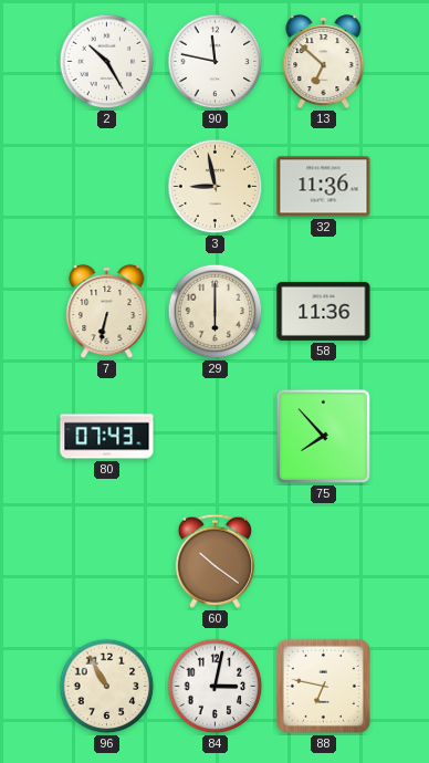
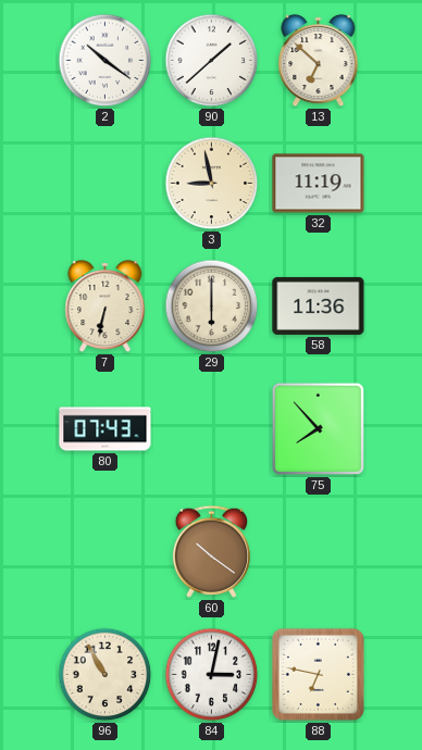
2: 10:25 -> 10:21
90: 11:47 -> 1:38
32: 11:36 -> 11:19
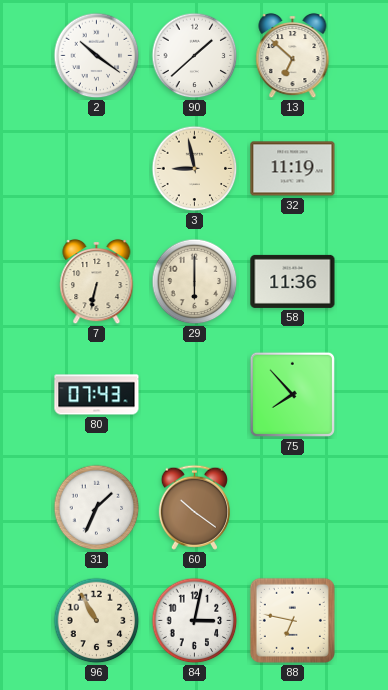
31: none -> 1:34
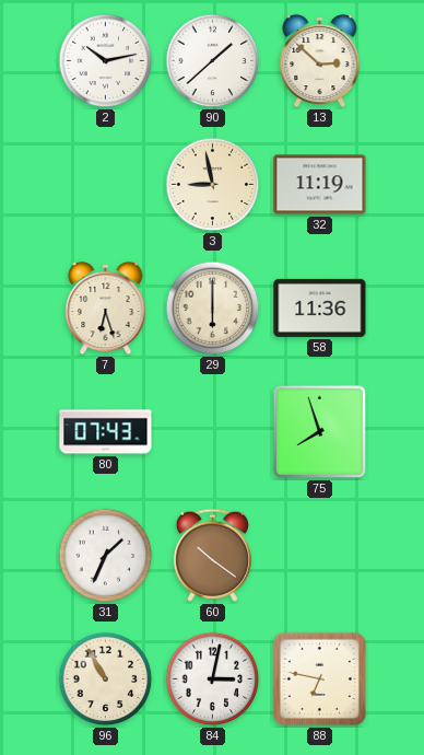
2: 10:21 -> 10:13
13: 6:52 -> 2:52
7: 6:32 -> 6:27
75: 7:53 -> 7:57
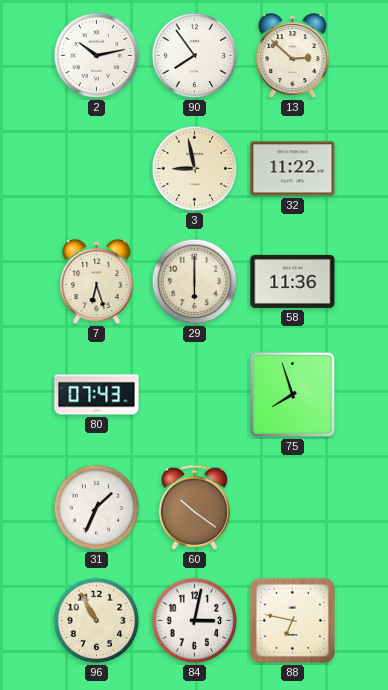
90: 1:38 -> 7:54
32: 11:19 -> 11:22
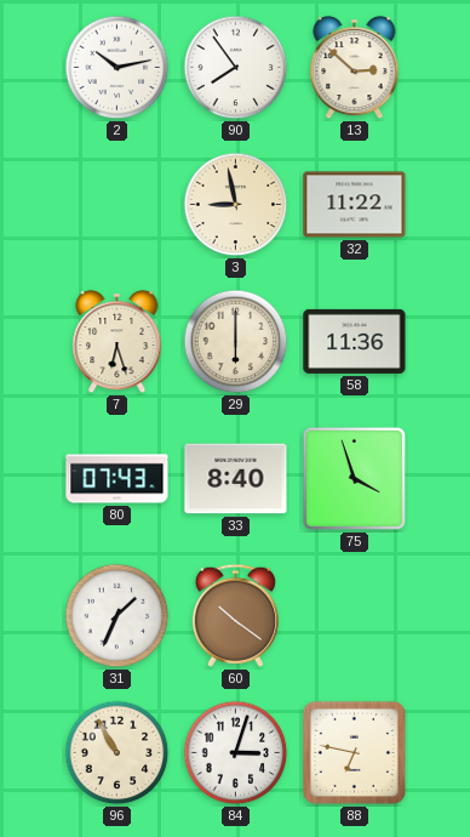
33: none -> 8:40
75: 7:57 -> 3:57
84: 3:02 -> 3:03
